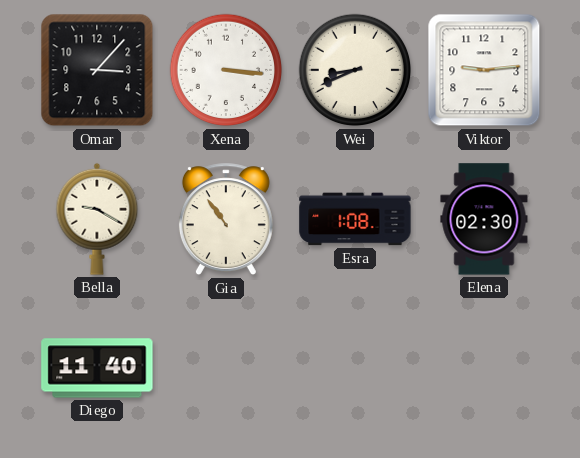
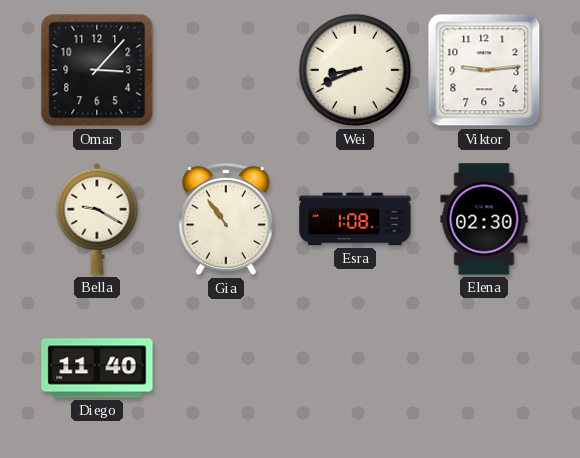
Xena: 3:16 -> none
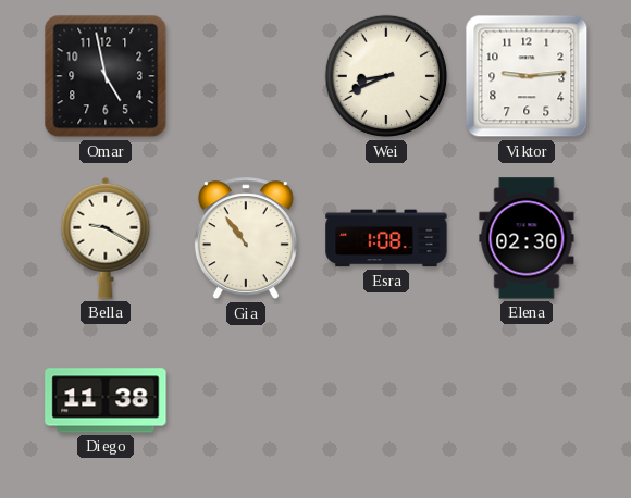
Omar: 3:07 -> 4:58
Diego: 11:40 -> 11:38
